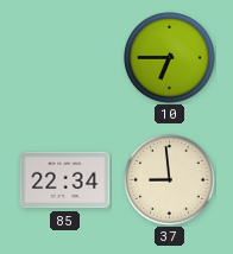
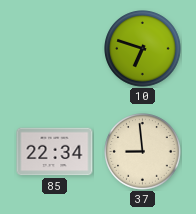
10: 6:45 -> 6:48
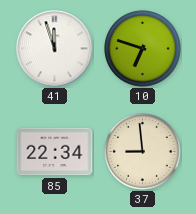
41: none -> 11:57
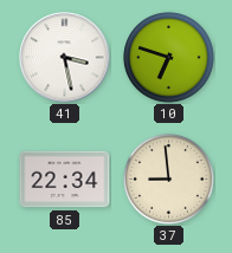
41: 11:57 -> 3:28
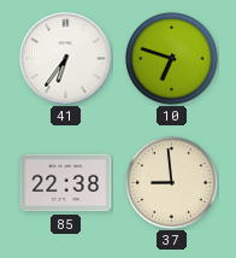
41: 3:28 -> 6:36
85: 22:34 -> 22:38
